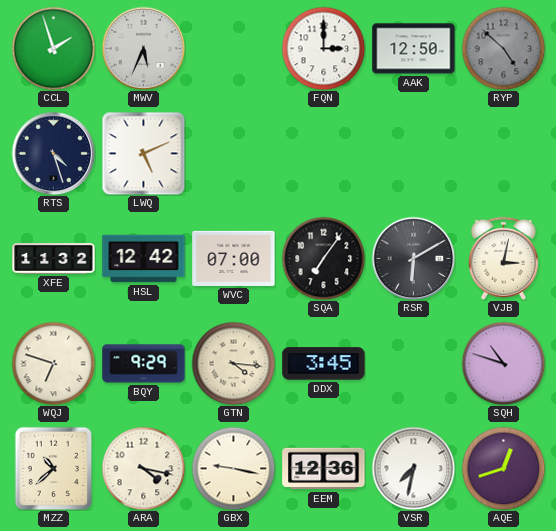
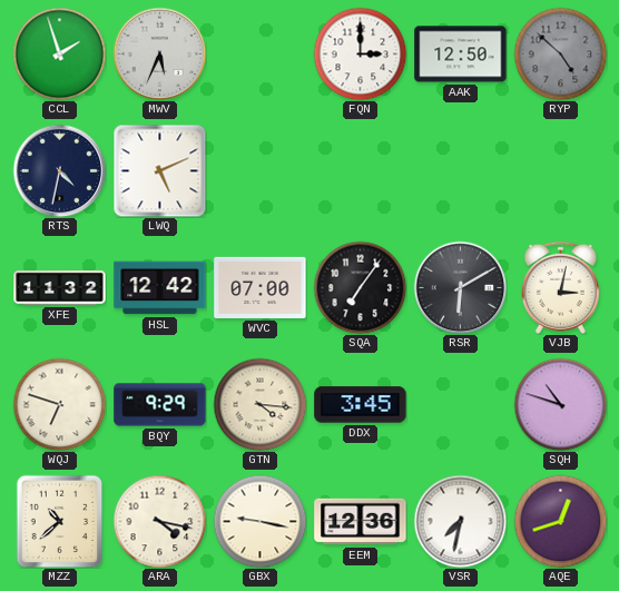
RTS: 4:27 -> 4:32
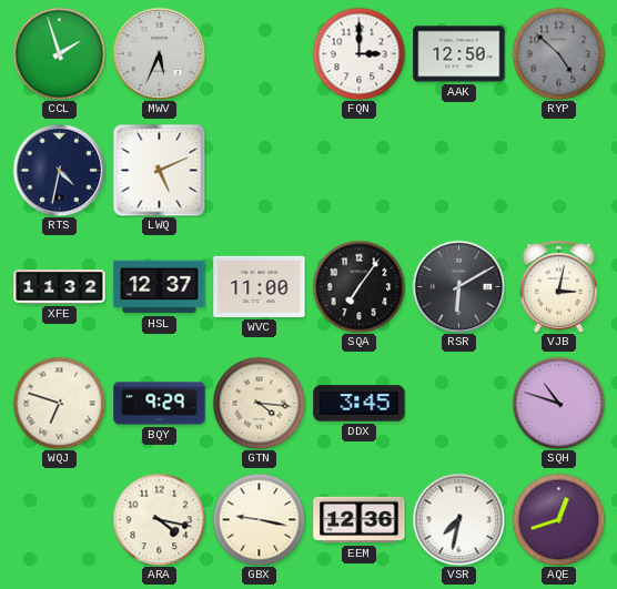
HSL: 12:42 -> 12:37
WVC: 07:00 -> 11:00
MZZ: 10:38 -> none
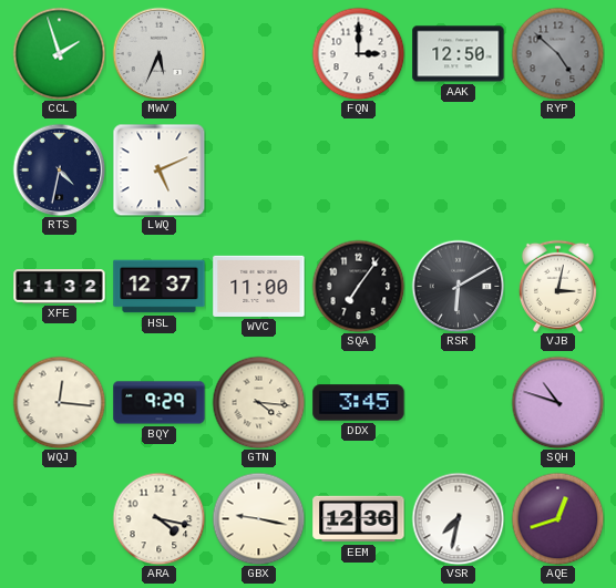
WQJ: 6:48 -> 12:16
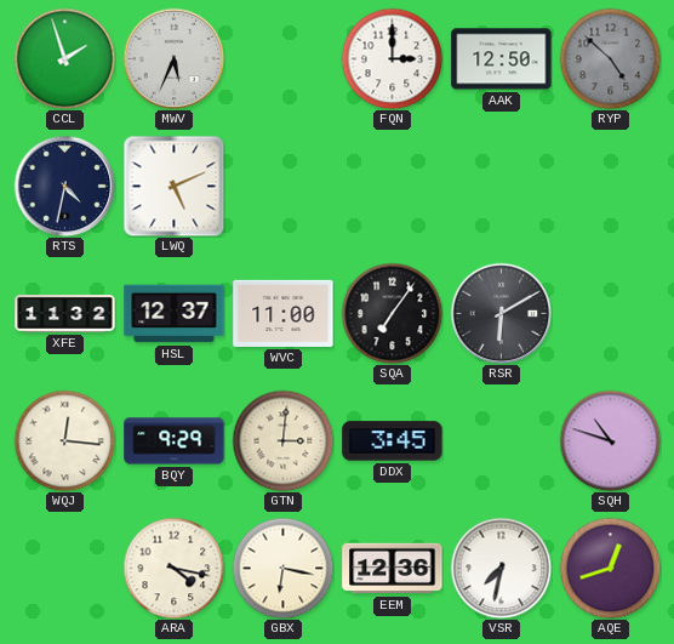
VJB: 3:02 -> none
GTN: 4:16 -> 3:01
GBX: 9:17 -> 6:17
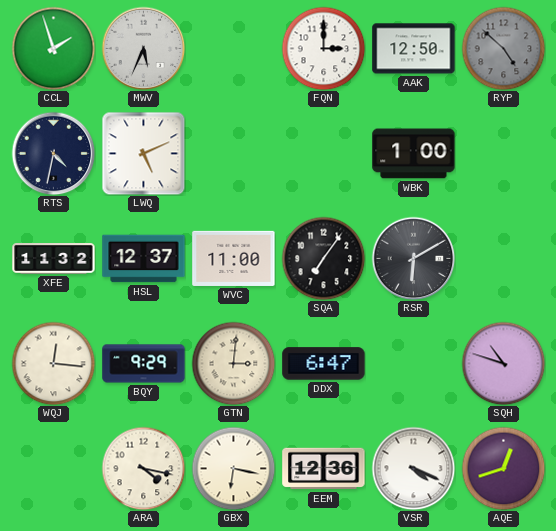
WBK: none -> 1:00
DDX: 3:45 -> 6:47
VSR: 7:32 -> 4:19
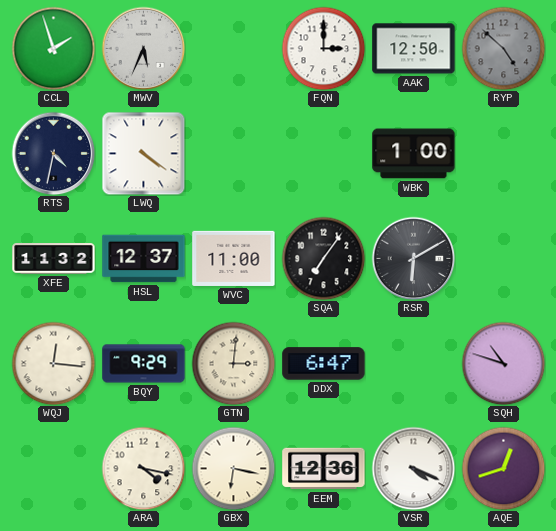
LWQ: 5:11 -> 4:21
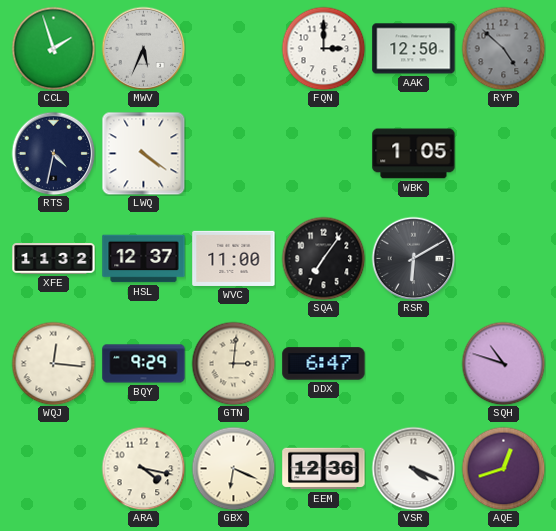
WBK: 1:00 -> 1:05
GBX: 6:17 -> 6:19
